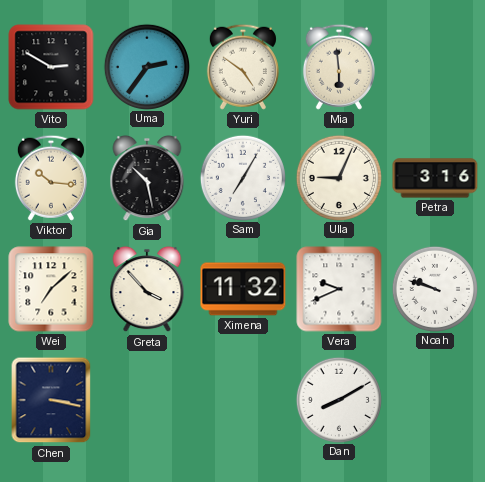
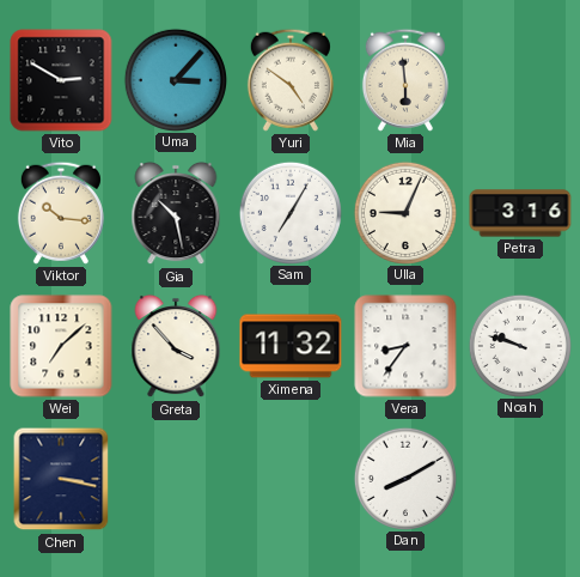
Uma: 2:36 -> 3:07
Vera: 9:41 -> 8:36
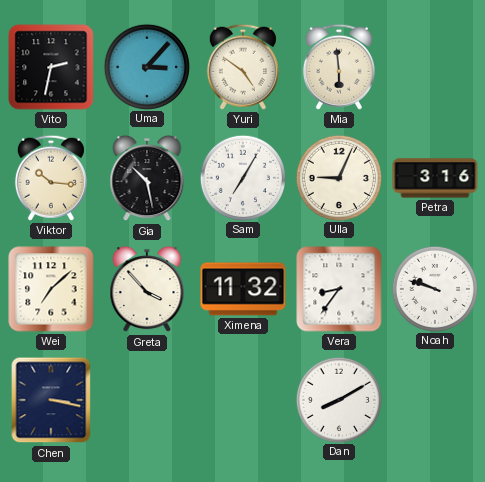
Vito: 2:50 -> 2:32
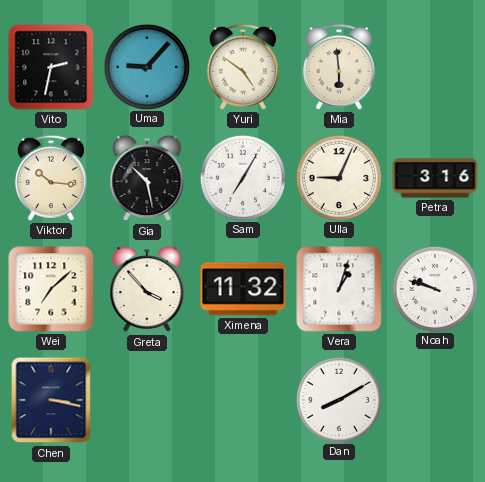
Uma: 3:07 -> 9:07
Vera: 8:36 -> 1:03
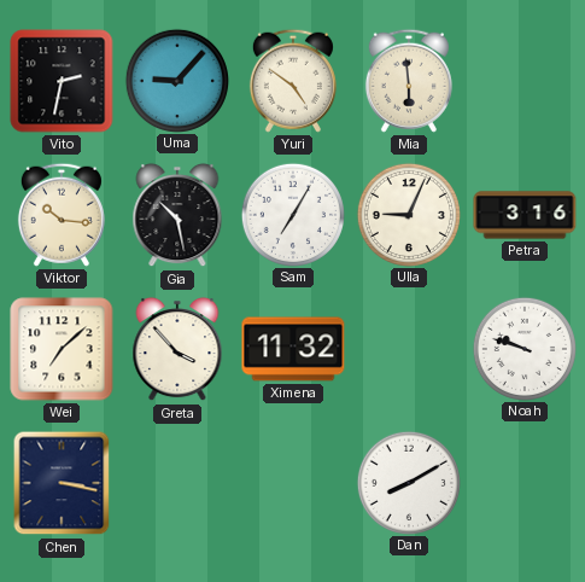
Vera: 1:03 -> none
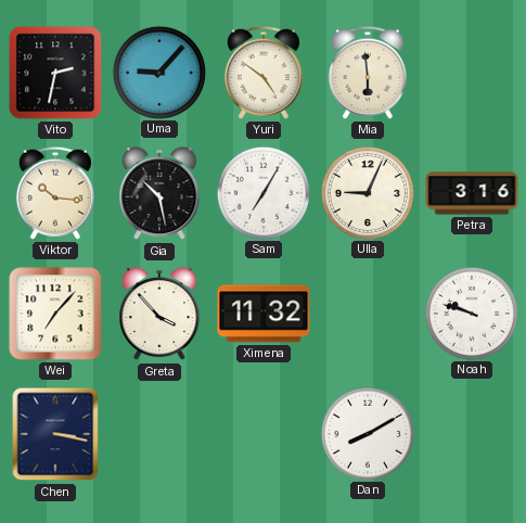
Wei: 7:08 -> 7:07
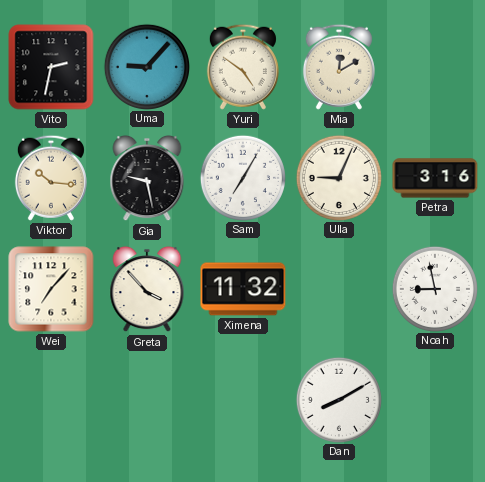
Mia: 5:59 -> 12:10
Gia: 10:28 -> 9:28
Noah: 9:48 -> 8:58
Chen: 3:17 -> none
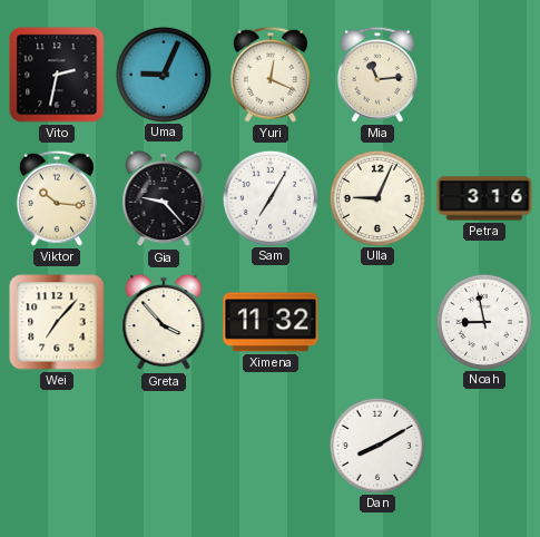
Uma: 9:07 -> 9:04
Yuri: 4:51 -> 12:19
Mia: 12:10 -> 11:14
Gia: 9:28 -> 9:23
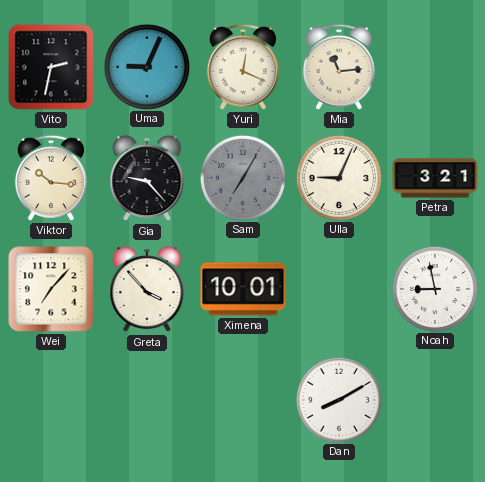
Sam dial: white -> grey
Petra: 3:16 -> 3:21
Ximena: 11:32 -> 10:01
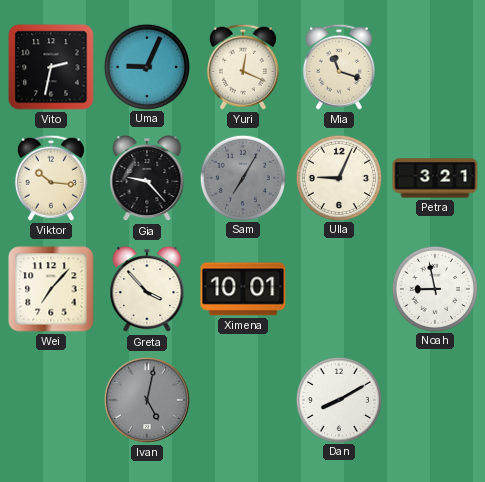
Mia: 11:14 -> 11:18
Ivan: none -> 5:02
